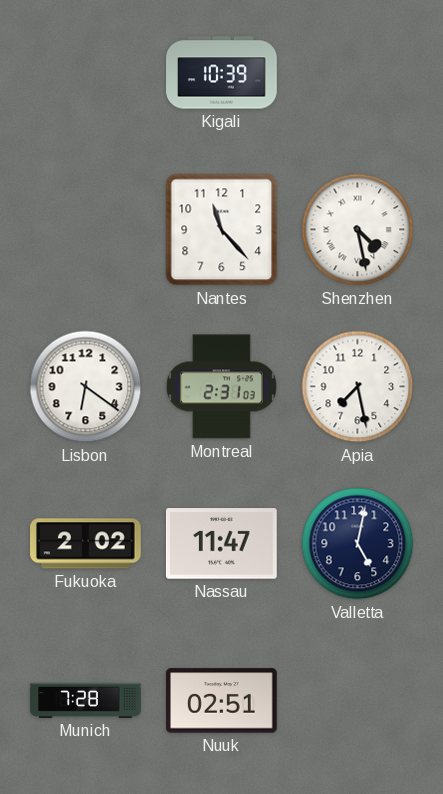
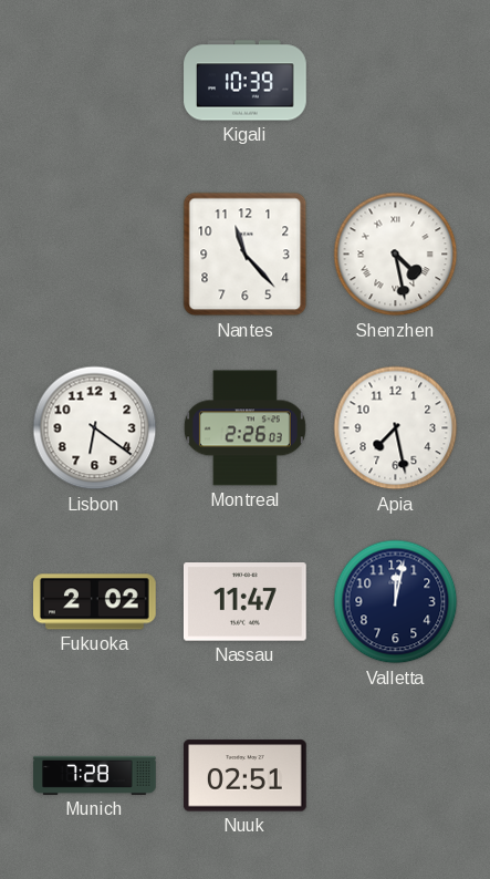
Montreal: 2:31 -> 2:26
Valletta: 5:02 -> 12:02
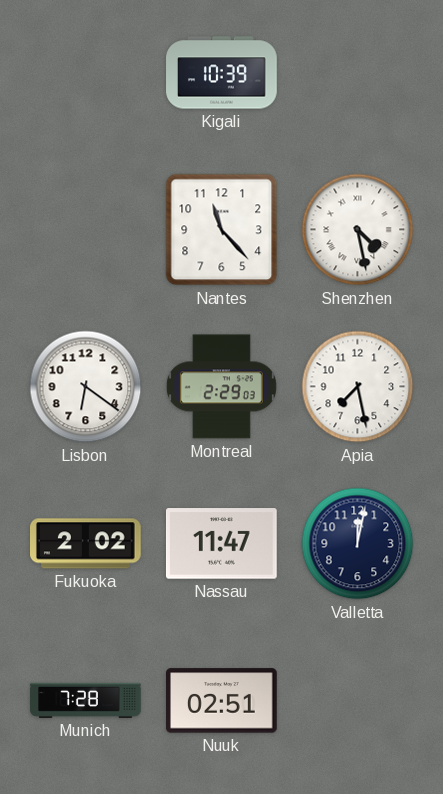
Montreal: 2:26 -> 2:29
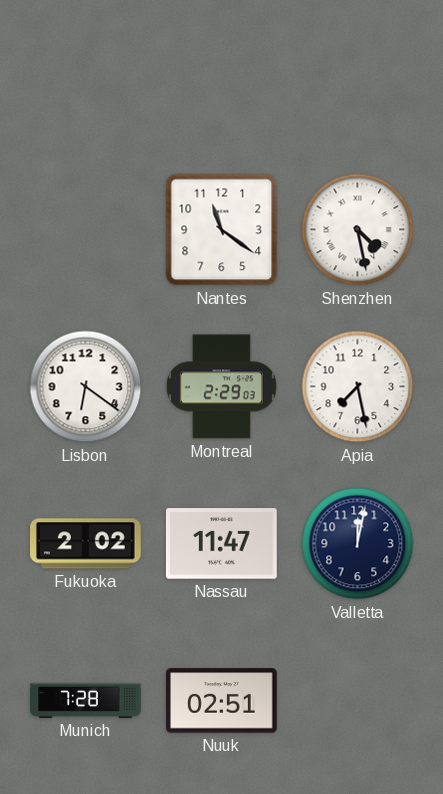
Kigali: 10:39 -> none
Nantes: 11:23 -> 11:21
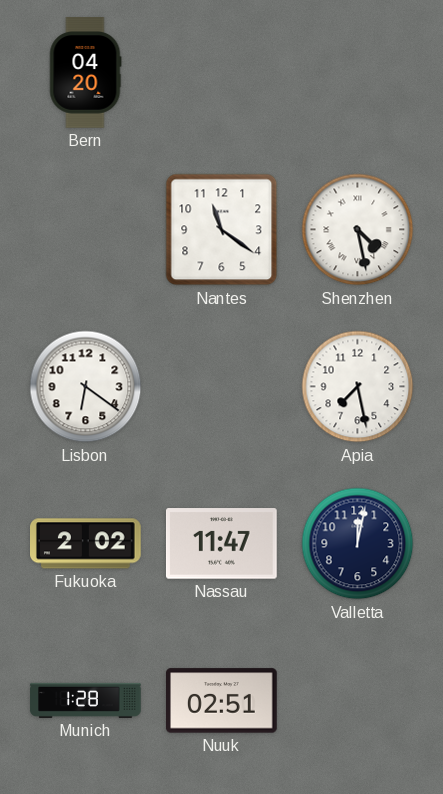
Bern: none -> 04:20
Montreal: 2:29 -> none
Munich: 7:28 -> 1:28
